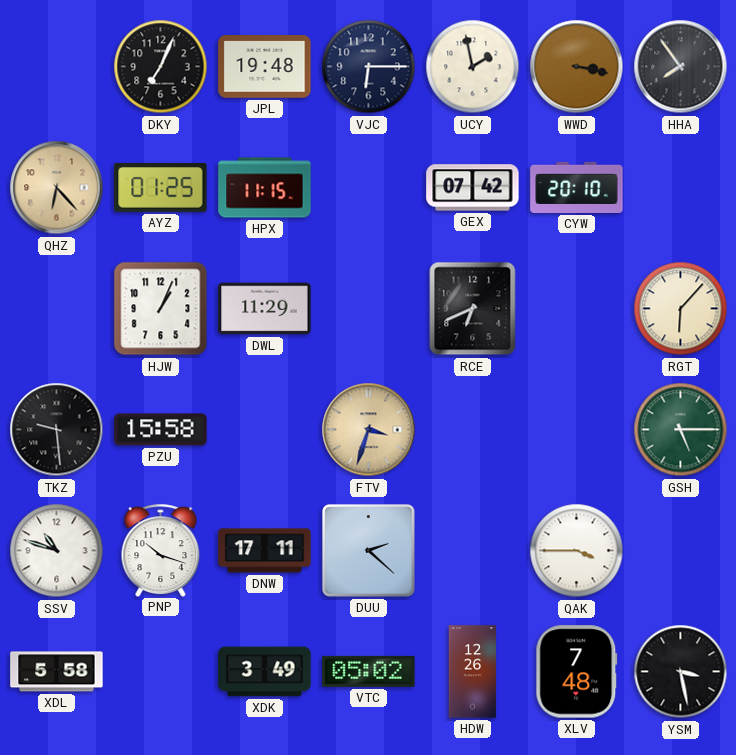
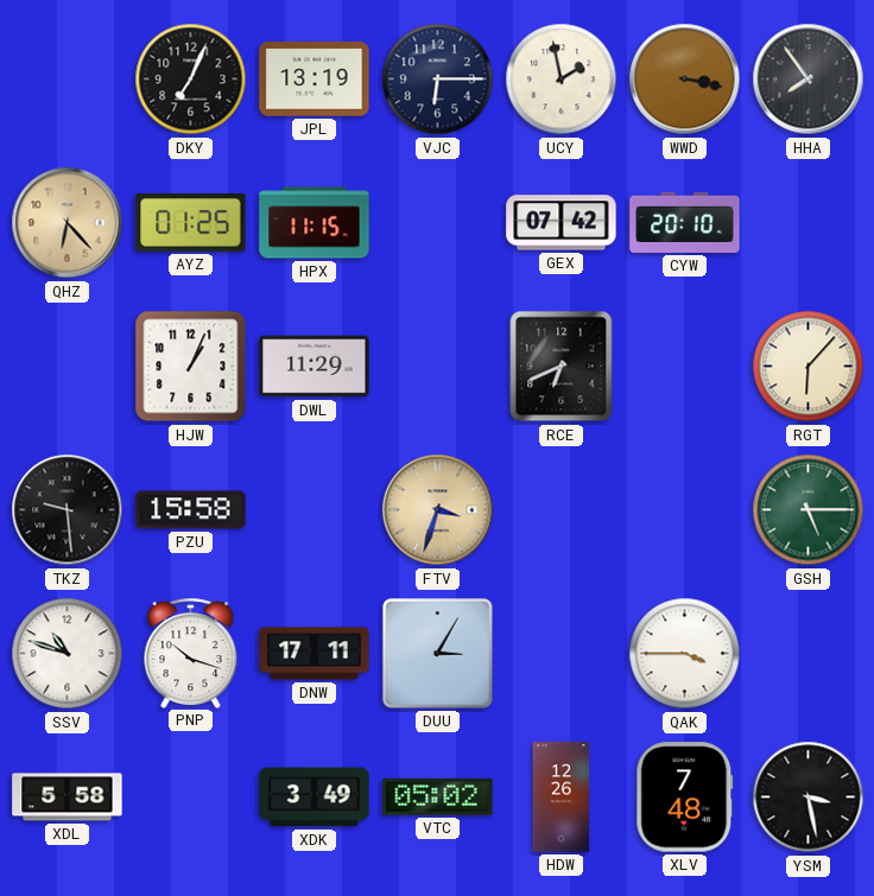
JPL: 19:48 -> 13:19
DUU: 2:22 -> 3:05
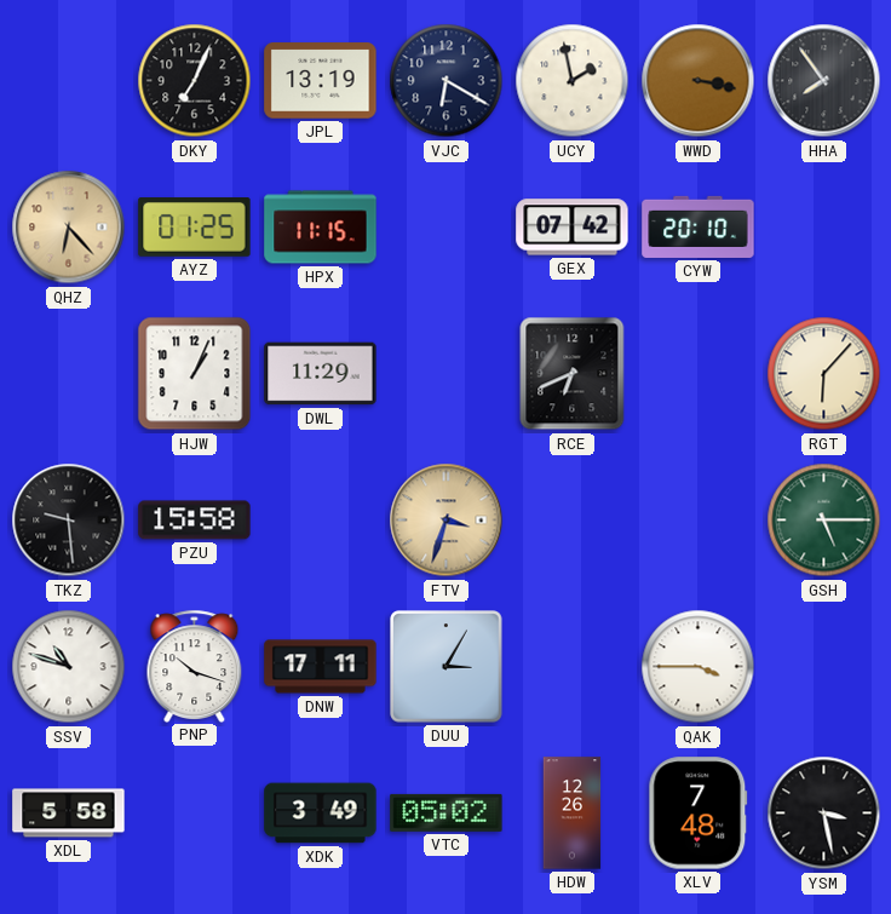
VJC: 6:15 -> 6:20
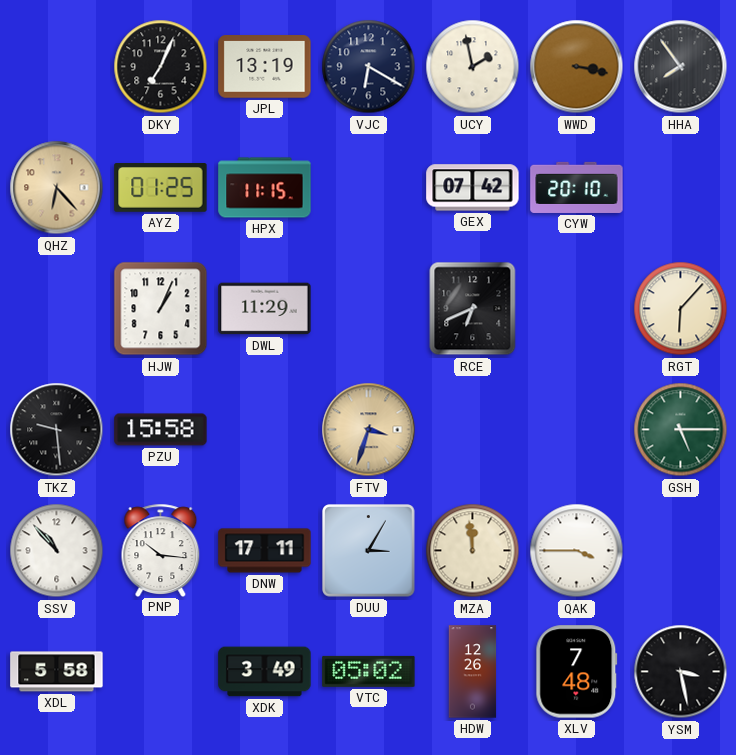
SSV: 10:48 -> 10:53
PNP: 10:18 -> 10:16
MZA: none -> 11:59
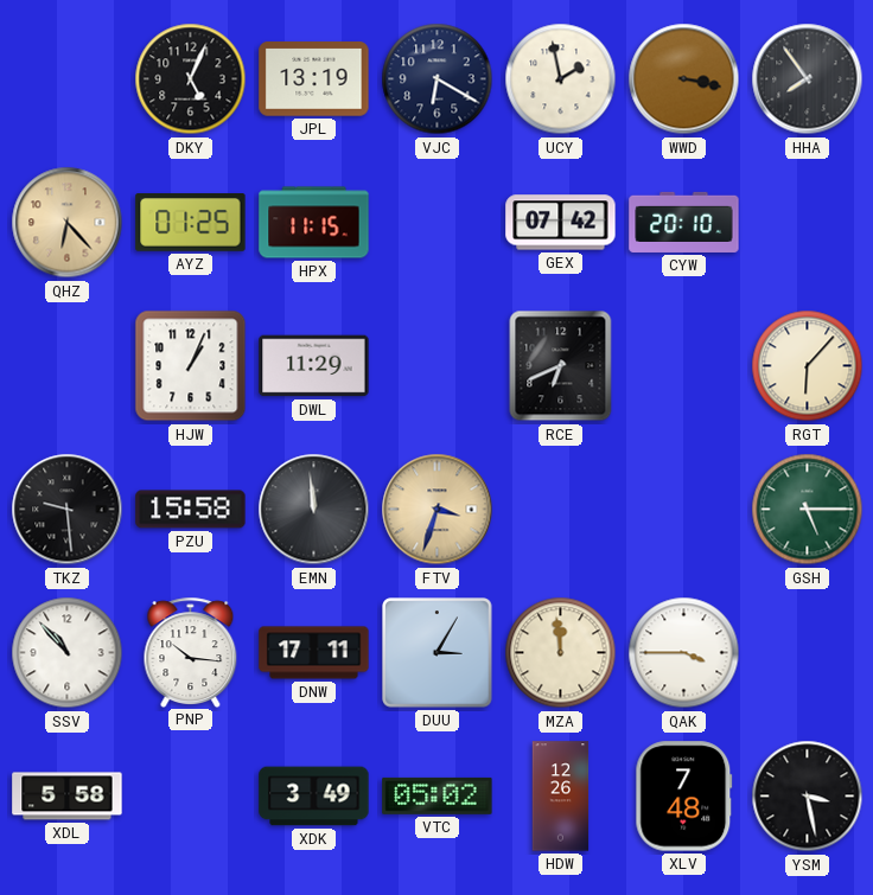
DKY: 7:04 -> 5:04
EMN: none -> 11:59
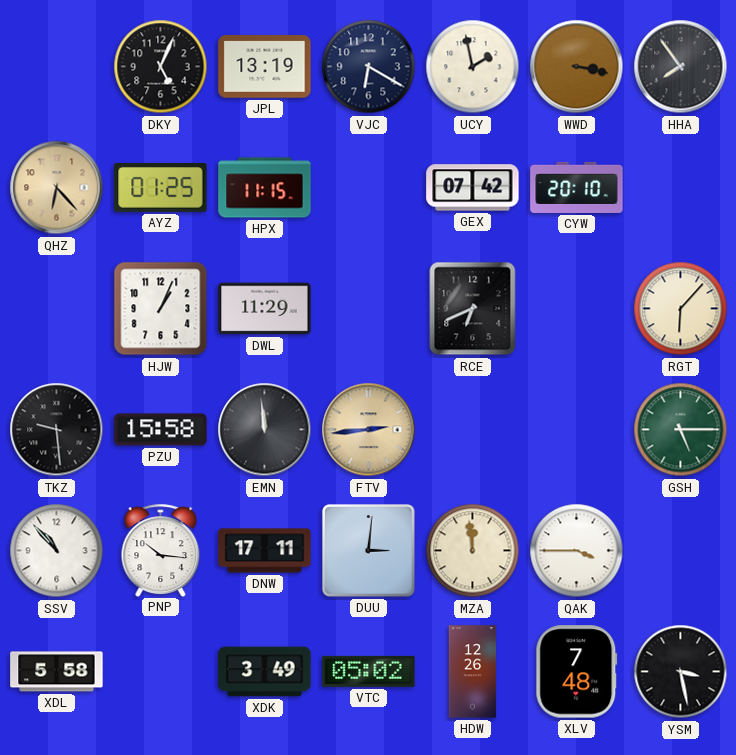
FTV: 3:33 -> 2:44
DUU: 3:05 -> 3:01
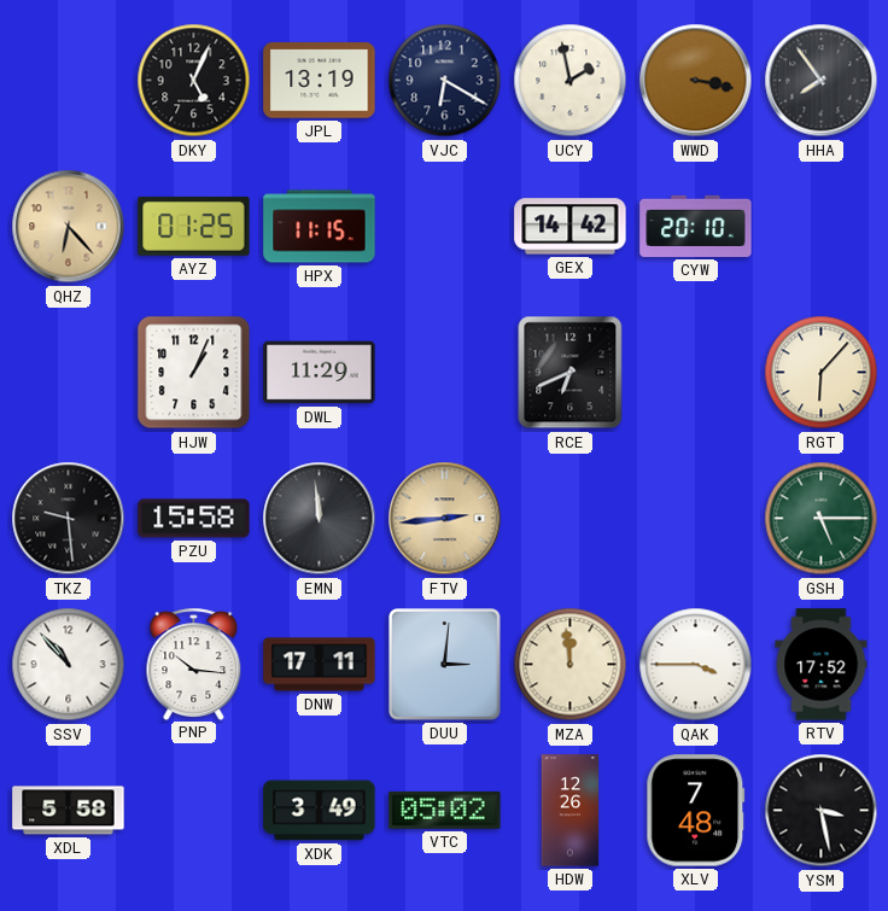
GEX: 07:42 -> 14:42
RTV: none -> 17:52
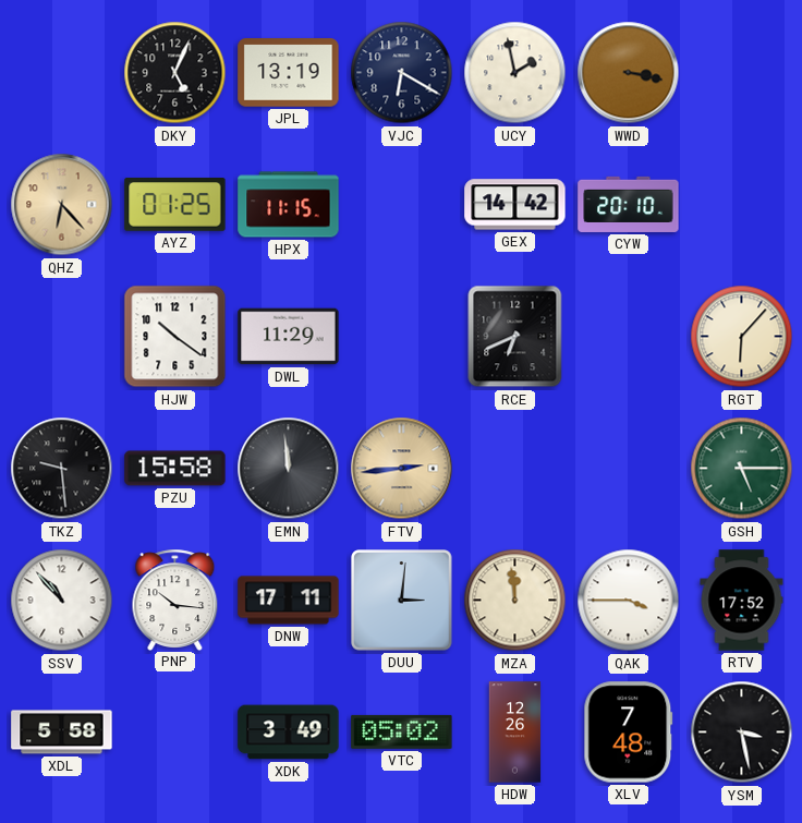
HHA: 7:54 -> none
HJW: 1:04 -> 10:21
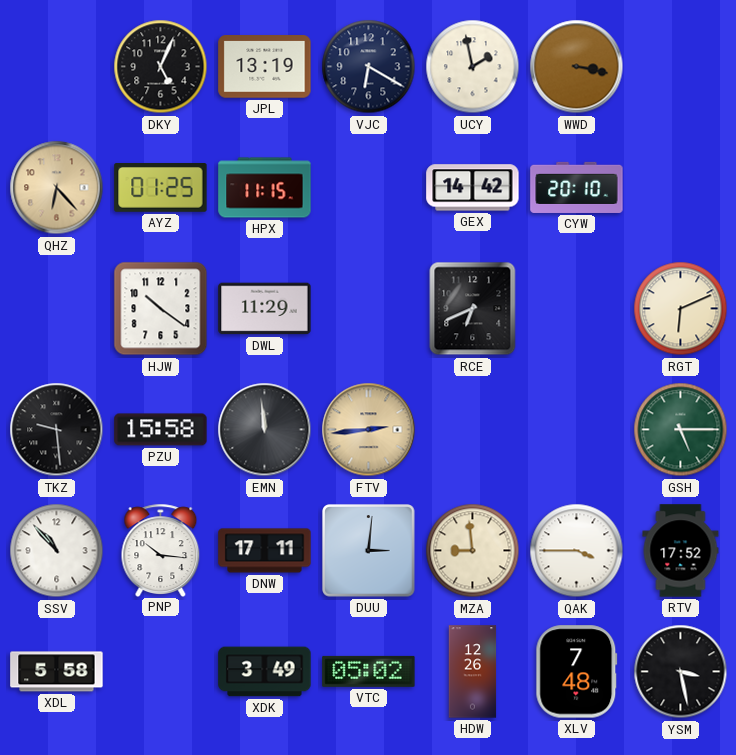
RGT: 6:07 -> 6:11
MZA: 11:59 -> 8:59
